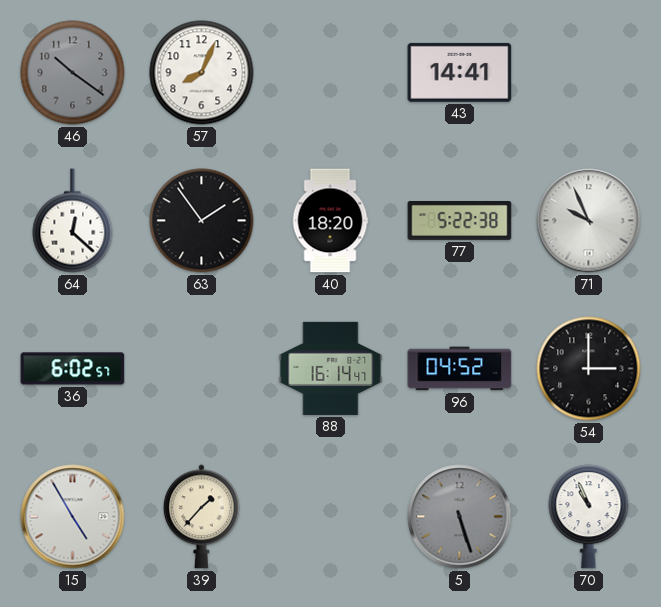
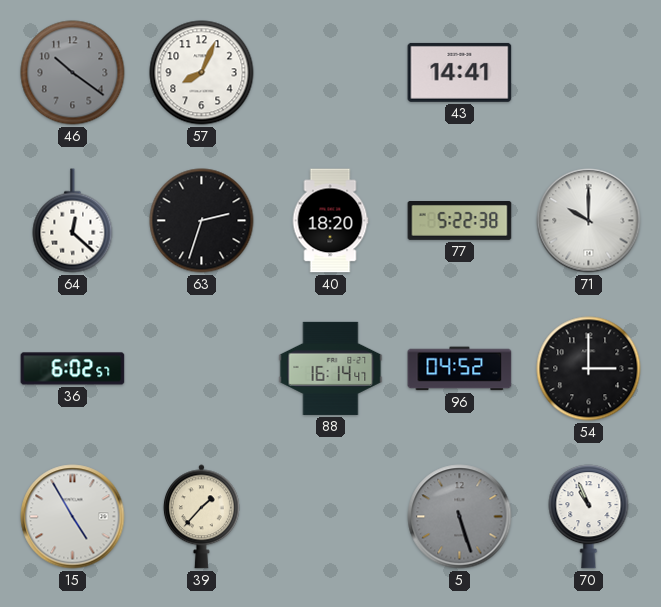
63: 1:54 -> 2:33
71: 9:56 -> 10:00
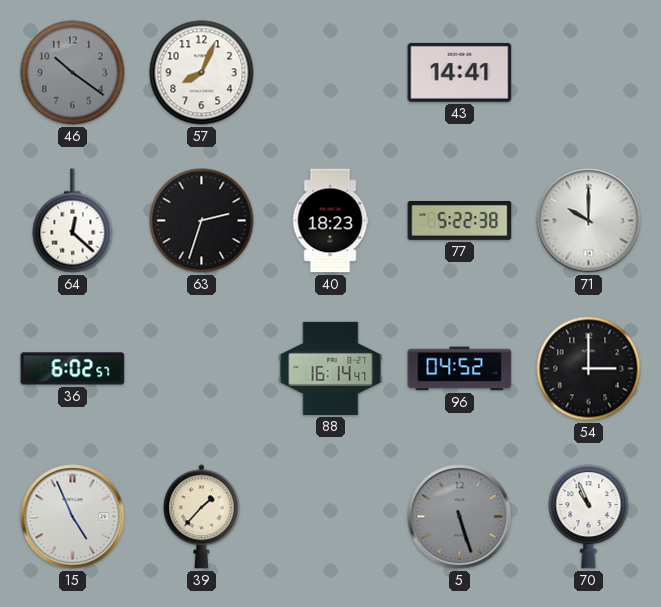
40: 18:20 -> 18:23
15: 4:55 -> 4:56
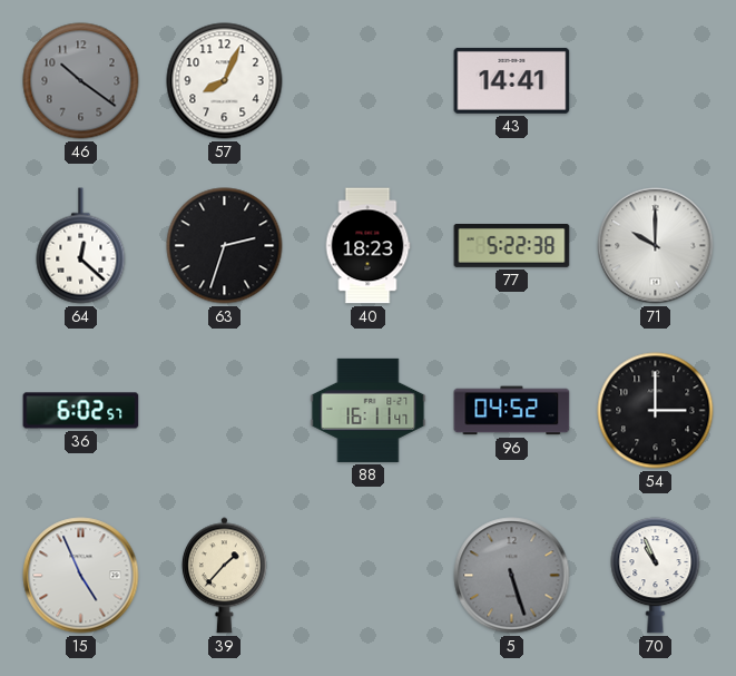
88: 16:14 -> 16:11
